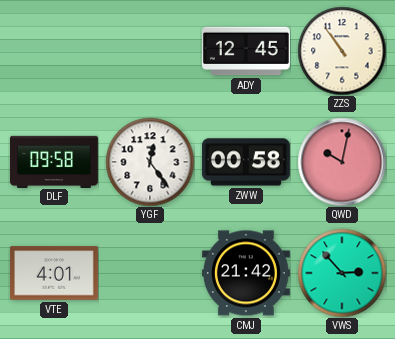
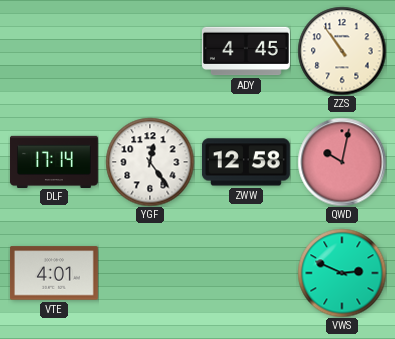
ADY: 12:45 -> 4:45
DLF: 09:58 -> 17:14
ZWW: 00:58 -> 12:58
CMJ: 21:42 -> none
VWS: 2:53 -> 2:49
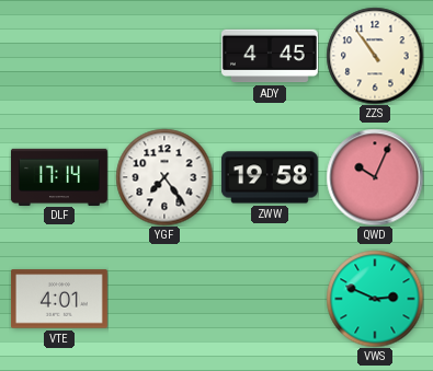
YGF: 12:24 -> 7:24
ZWW: 12:58 -> 19:58
QWD: 10:02 -> 10:04
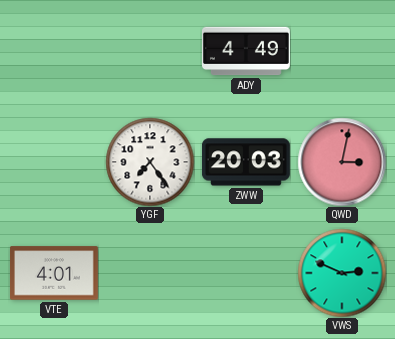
ADY: 4:45 -> 4:49
ZZS: 10:54 -> none
DLF: 17:14 -> none
ZWW: 19:58 -> 20:03
QWD: 10:04 -> 3:02
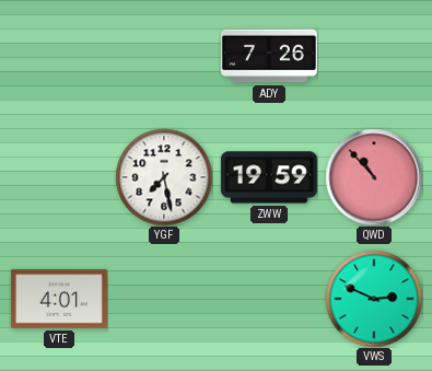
ADY: 4:49 -> 7:26
YGF: 7:24 -> 7:28
ZWW: 20:03 -> 19:59
QWD: 3:02 -> 10:53
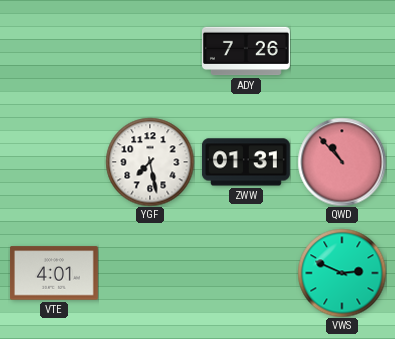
ZWW: 19:59 -> 01:31
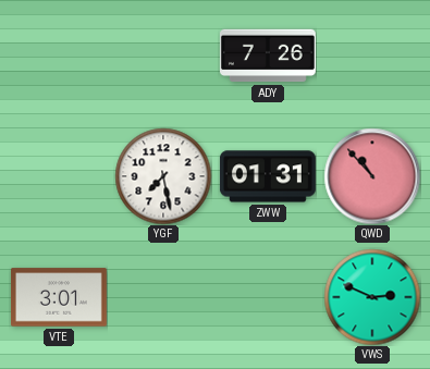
VTE: 4:01 -> 3:01
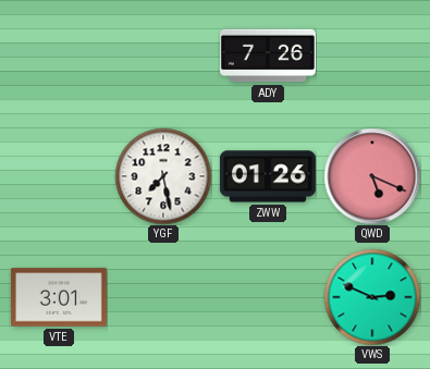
ZWW: 01:31 -> 01:26
QWD: 10:53 -> 5:19
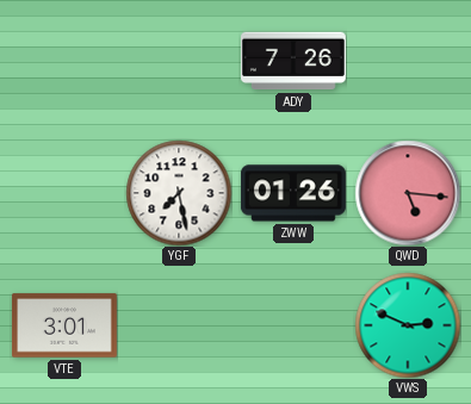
QWD: 5:19 -> 5:16
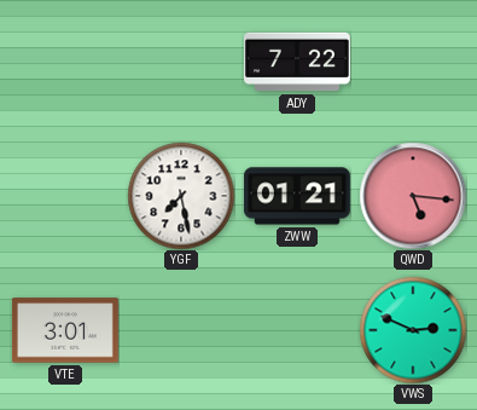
ADY: 7:26 -> 7:22
ZWW: 01:26 -> 01:21
